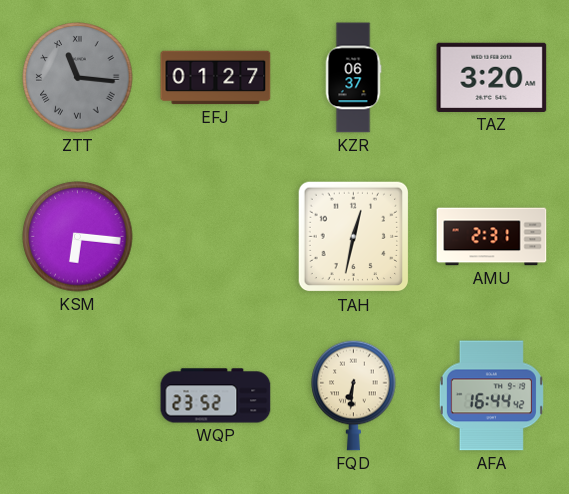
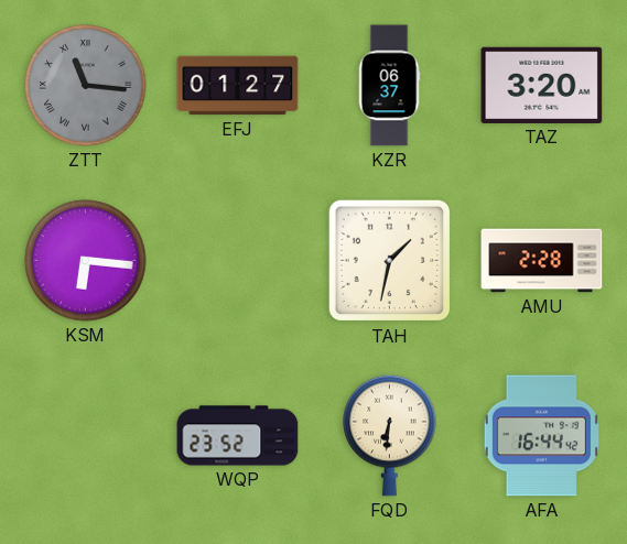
TAH: 12:32 -> 1:32
AMU: 2:31 -> 2:28
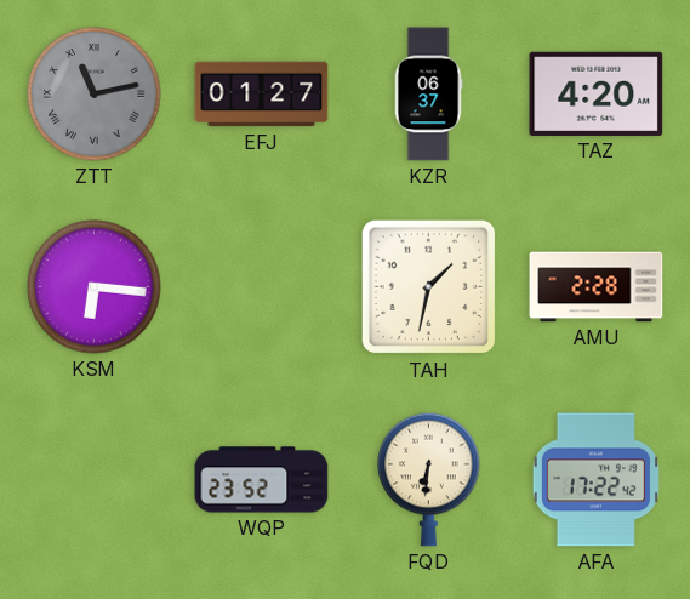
ZTT: 11:16 -> 11:13
TAZ: 3:20 -> 4:20
AFA: 16:44 -> 17:22
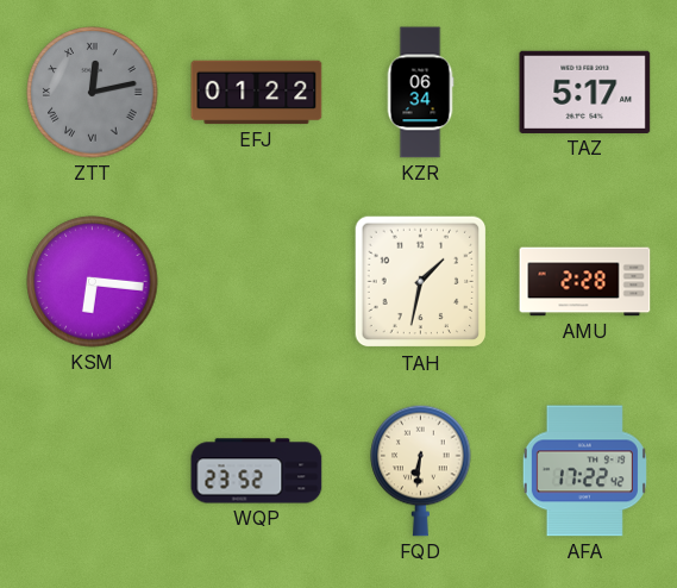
ZTT: 11:13 -> 12:13
EFJ: 01:27 -> 01:22
KZR: 06:37 -> 06:34
TAZ: 4:20 -> 5:17
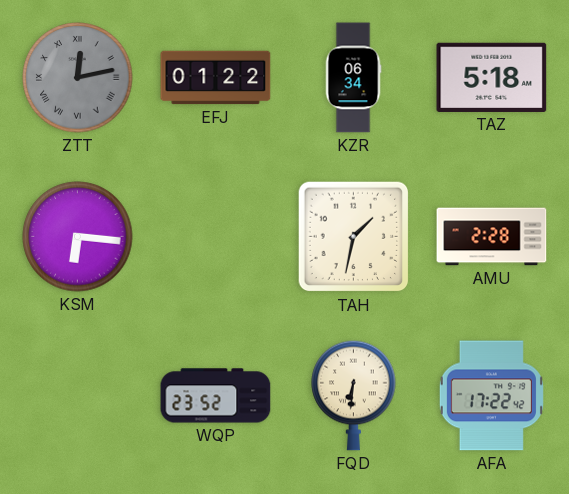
TAZ: 5:17 -> 5:18
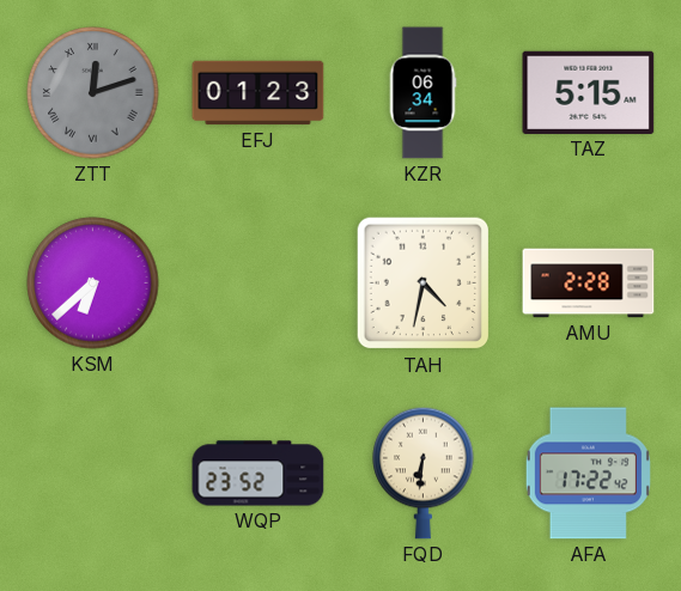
ZTT: 12:13 -> 12:12
EFJ: 01:22 -> 01:23
TAZ: 5:18 -> 5:15
KSM: 6:16 -> 6:38
TAH: 1:32 -> 4:32
